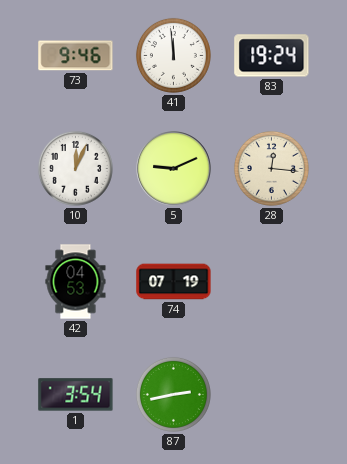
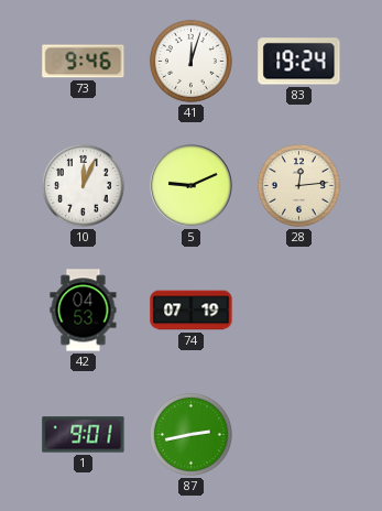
41: 11:59 -> 12:03
28: 12:16 -> 12:14
1: 3:54 -> 9:01
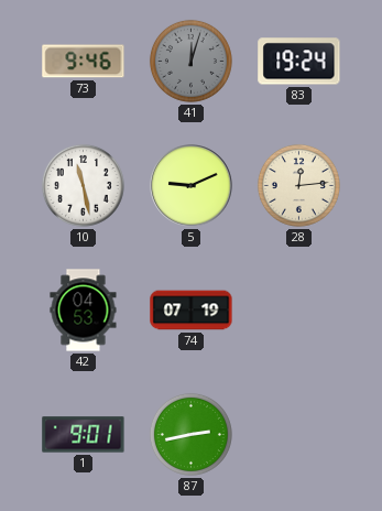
41 dial: white -> grey
10: 12:04 -> 11:28
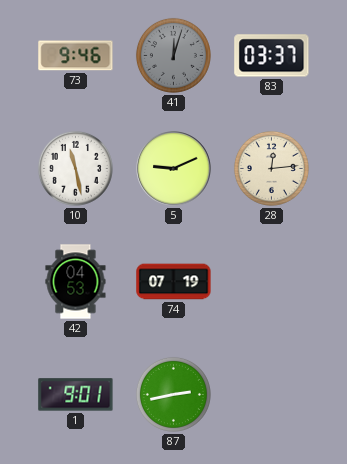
83: 19:24 -> 03:37
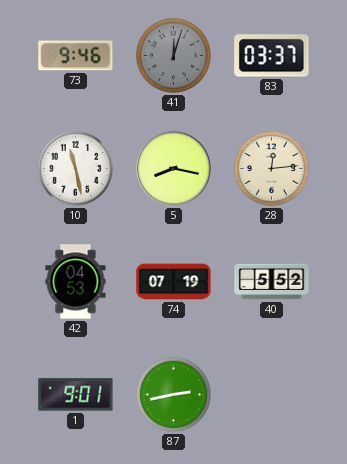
5: 9:11 -> 8:17
40: none -> 5:52
